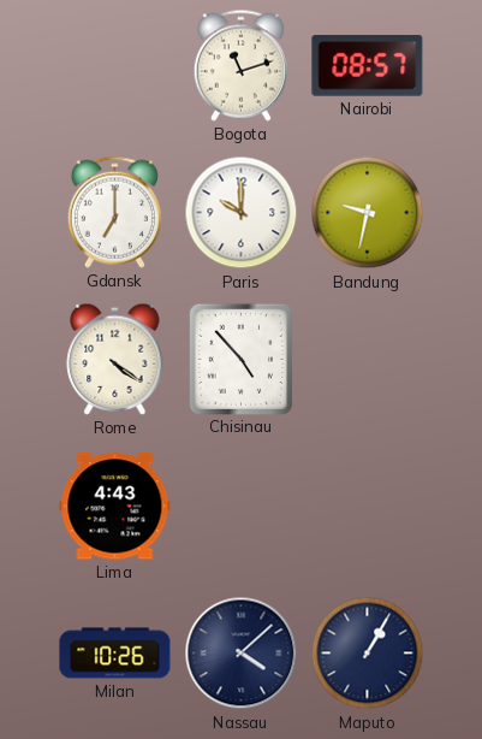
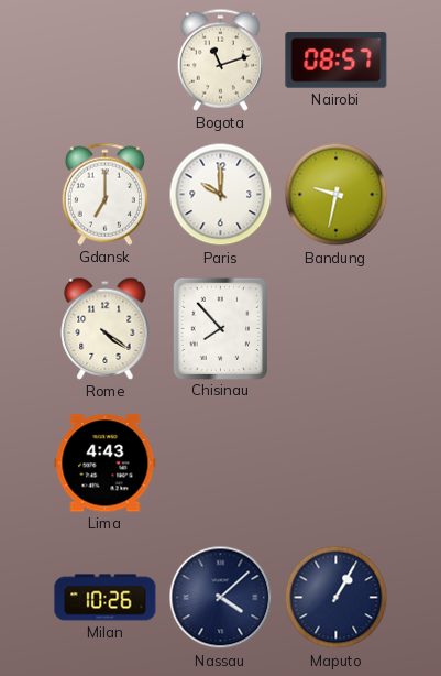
Chisinau: 4:53 -> 7:53
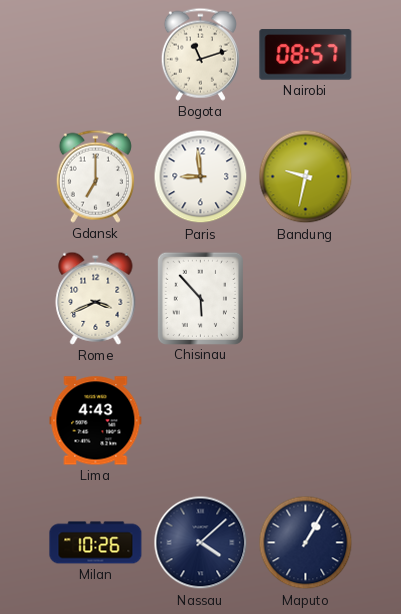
Paris: 10:00 -> 8:59
Rome: 4:21 -> 3:41
Chisinau: 7:53 -> 5:53
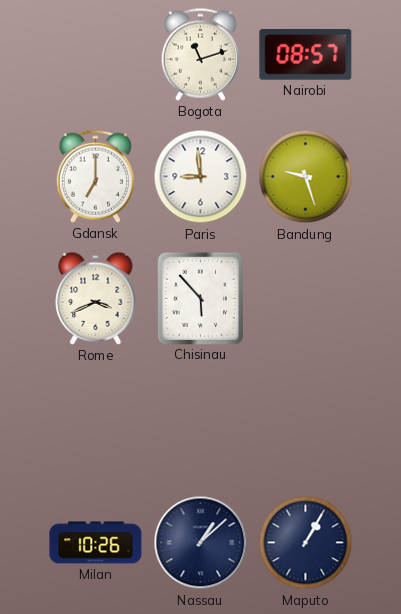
Bandung: 9:32 -> 9:27
Lima: 4:43 -> none
Nassau: 4:08 -> 1:08
